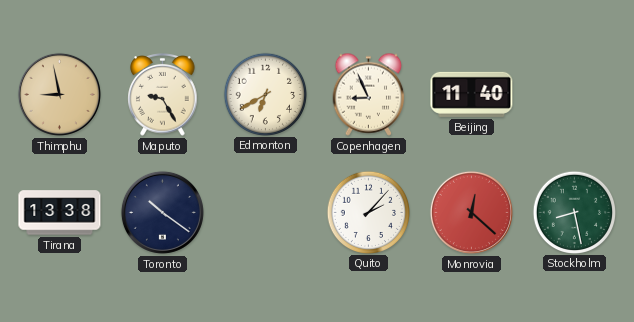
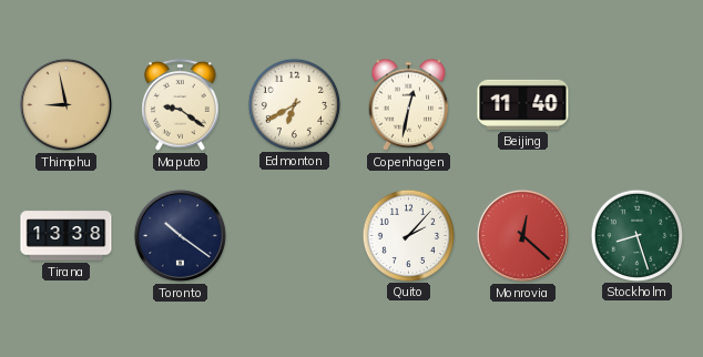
Maputo: 9:25 -> 9:21
Copenhagen: 8:56 -> 12:32
Stockholm: 8:28 -> 8:27
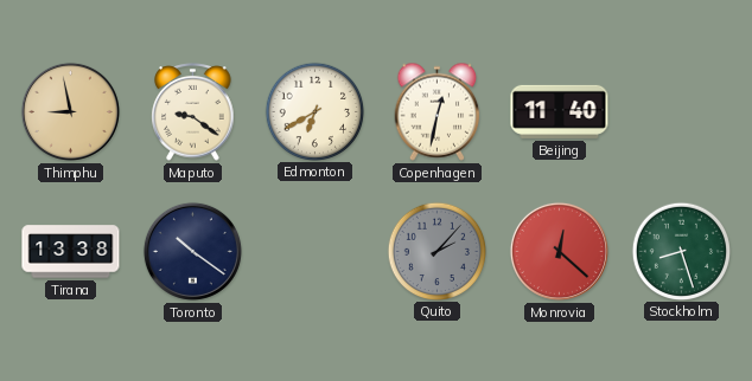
Quito dial: white -> grey
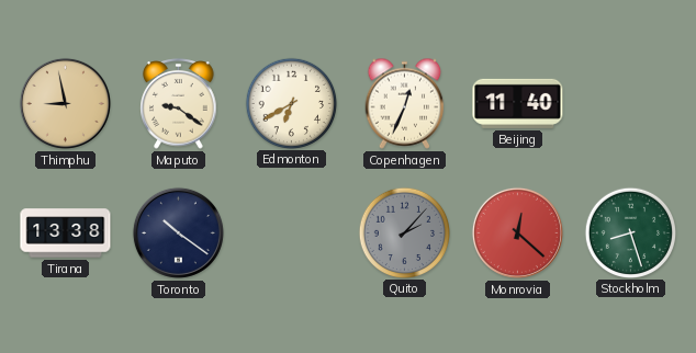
Copenhagen: 12:32 -> 12:34
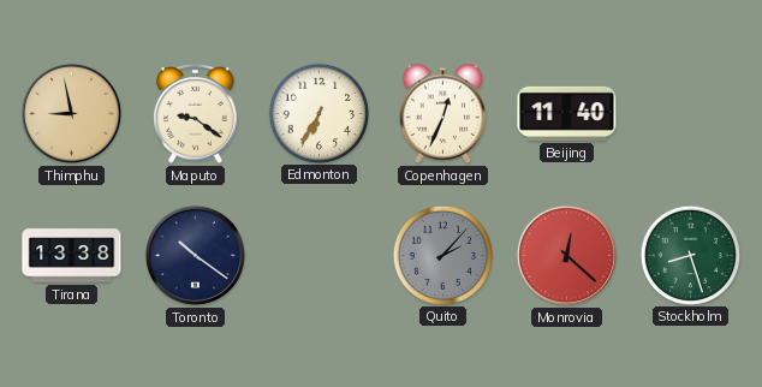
Edmonton: 6:40 -> 6:35
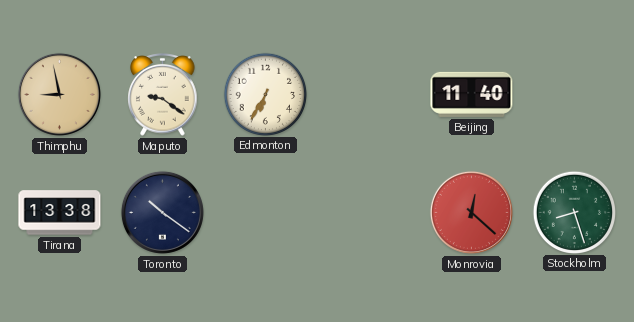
Copenhagen: 12:34 -> none
Quito: 2:07 -> none
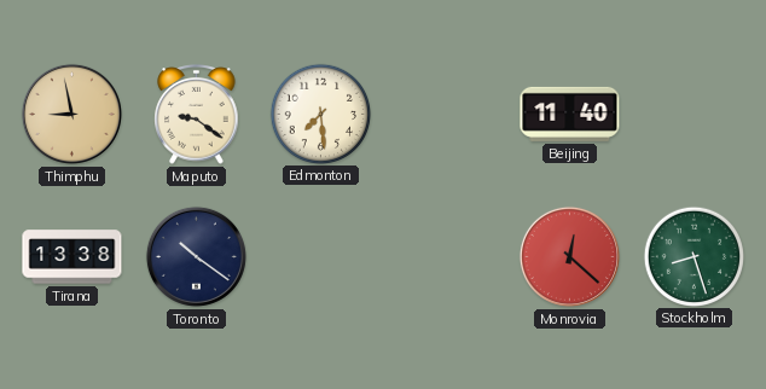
Edmonton: 6:35 -> 7:29
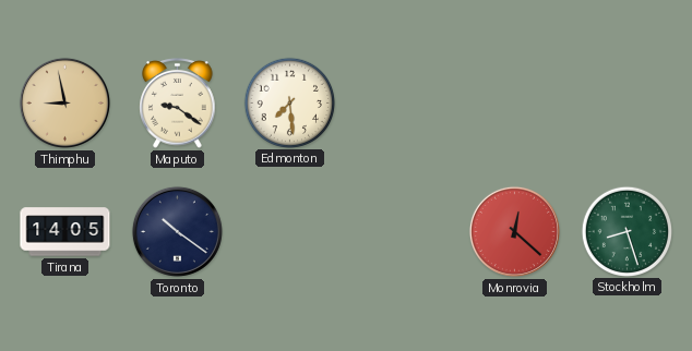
Beijing: 11:40 -> none
Tirana: 13:38 -> 14:05
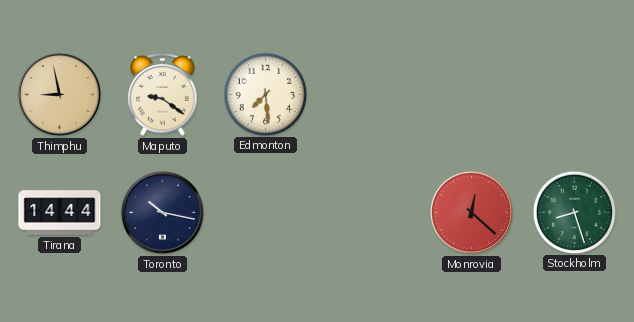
Tirana: 14:05 -> 14:44
Toronto: 10:21 -> 10:17
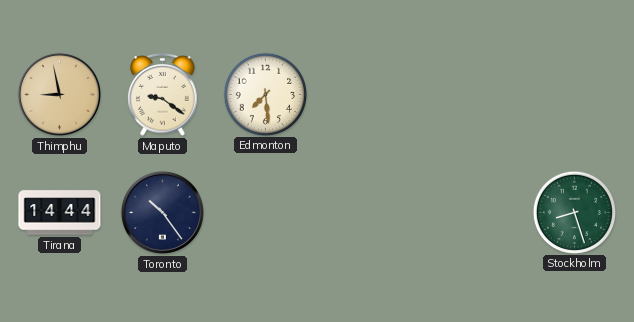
Toronto: 10:17 -> 10:24
Monrovia: 12:22 -> none
